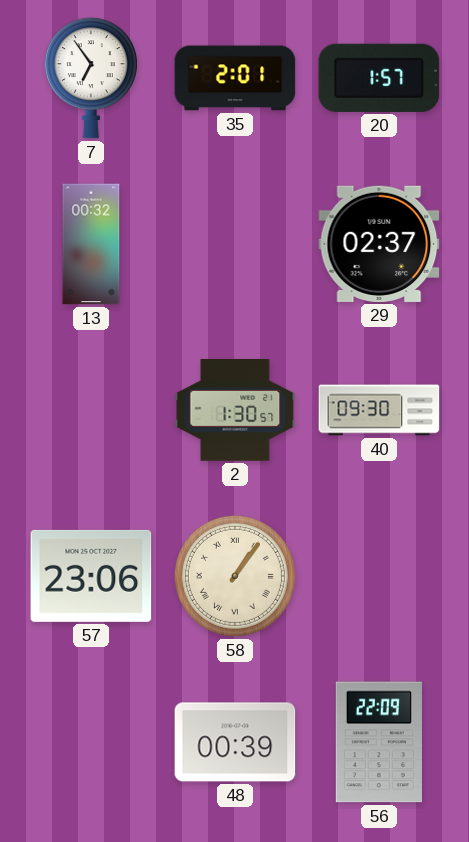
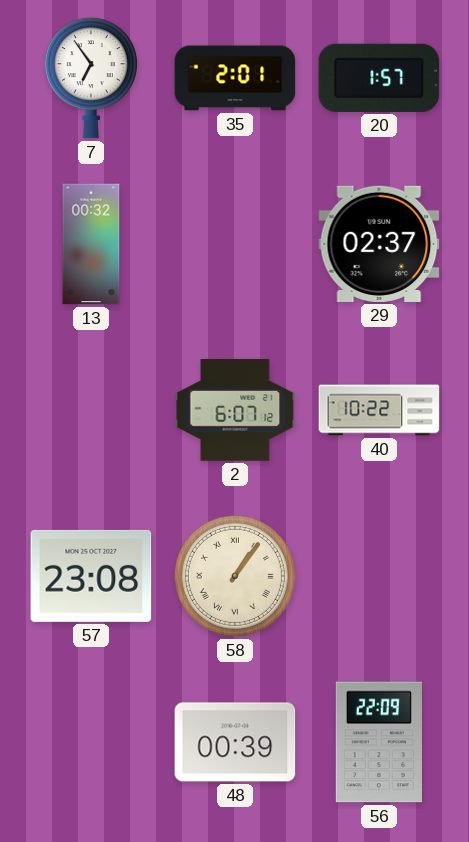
2: 1:30 -> 6:07
40: 09:30 -> 10:22
57: 23:06 -> 23:08
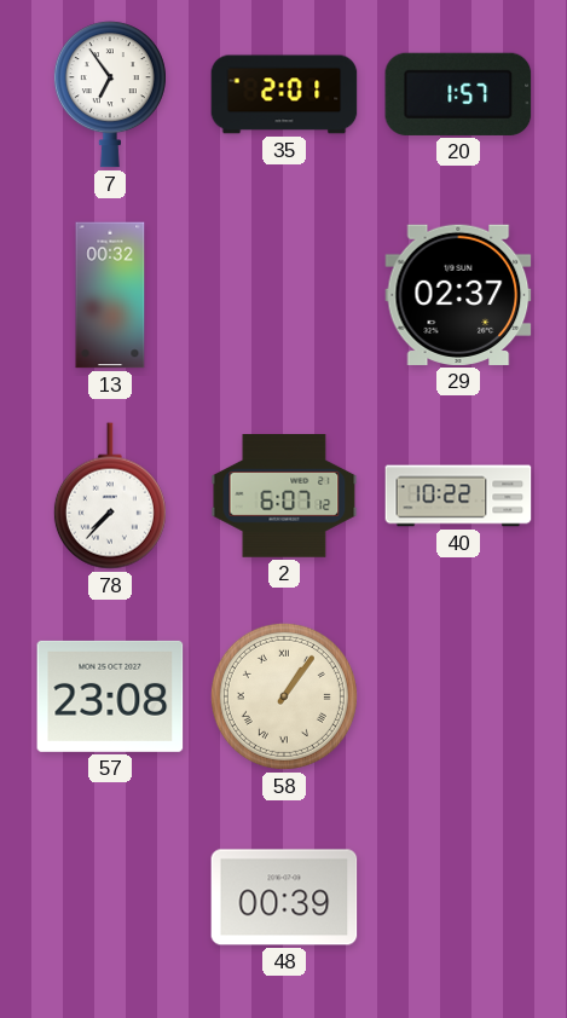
78: none -> 7:37
56: 22:09 -> none
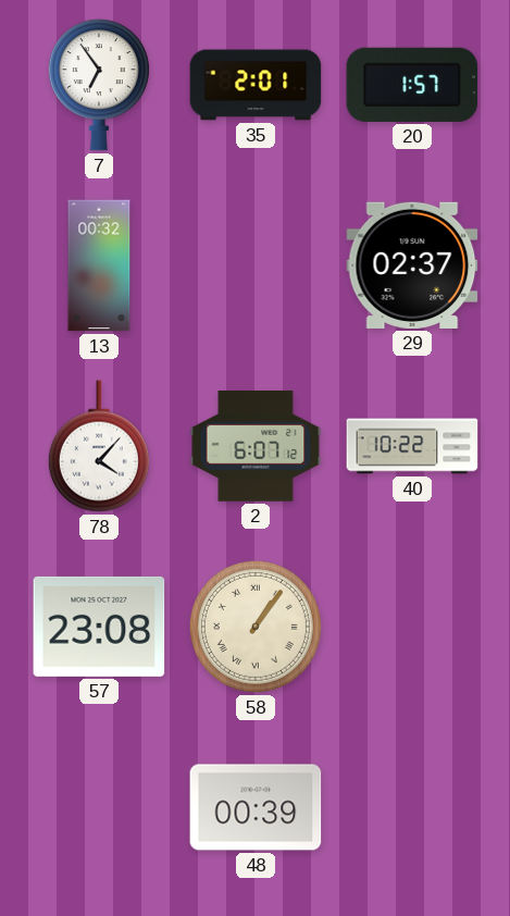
78: 7:37 -> 4:07
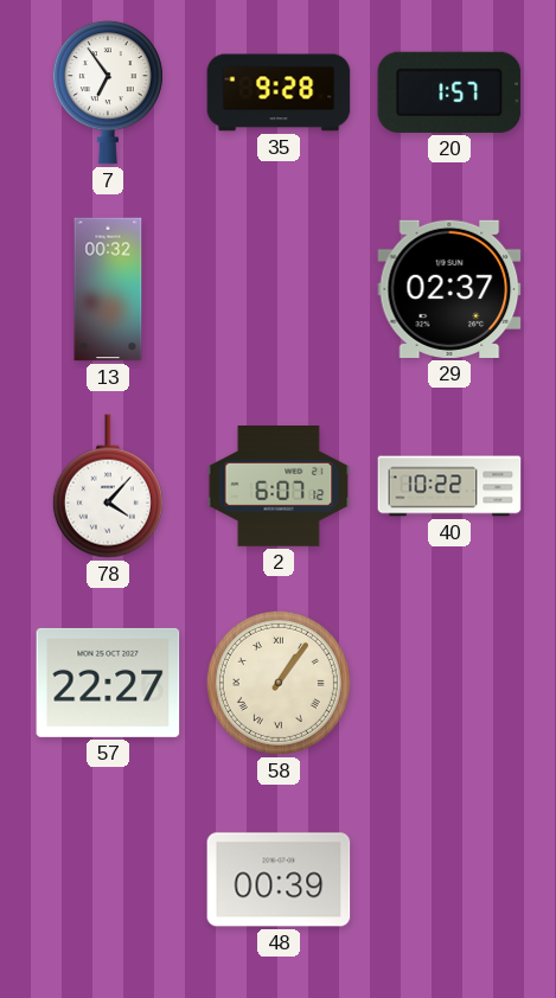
35: 2:01 -> 9:28
57: 23:08 -> 22:27
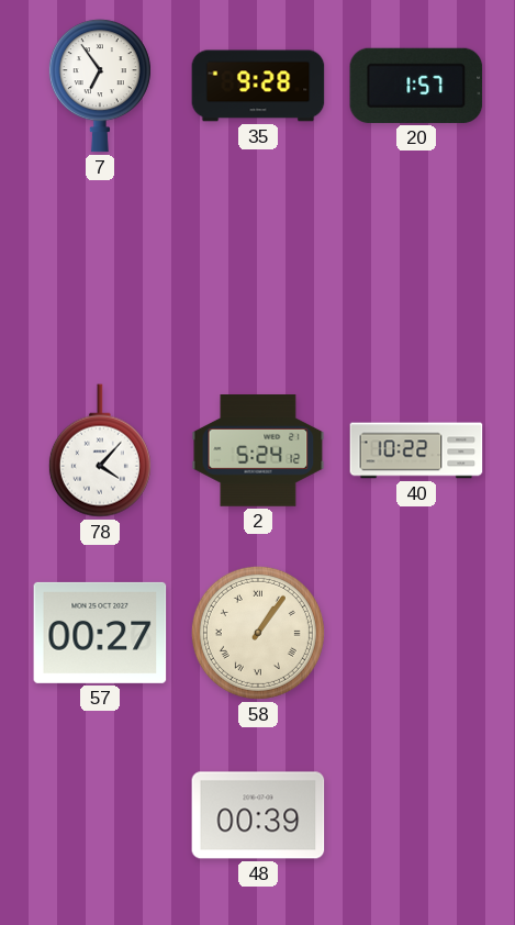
13: 00:32 -> none
29: 02:37 -> none
2: 6:07 -> 5:24
57: 22:27 -> 00:27
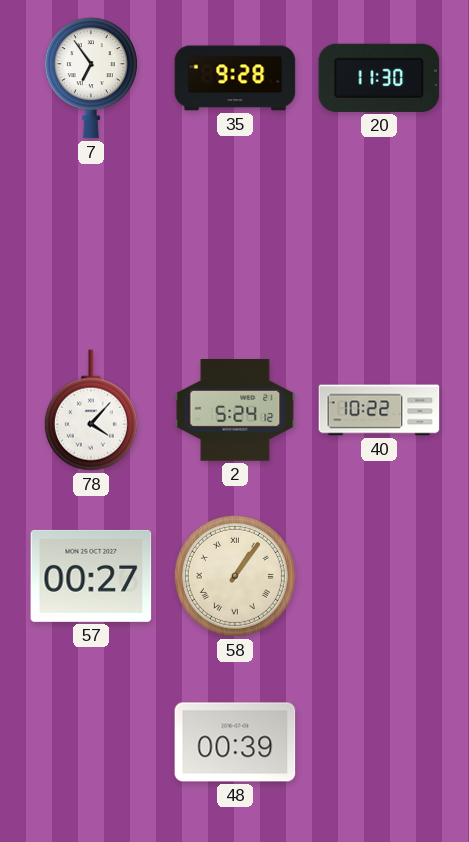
20: 1:57 -> 11:30
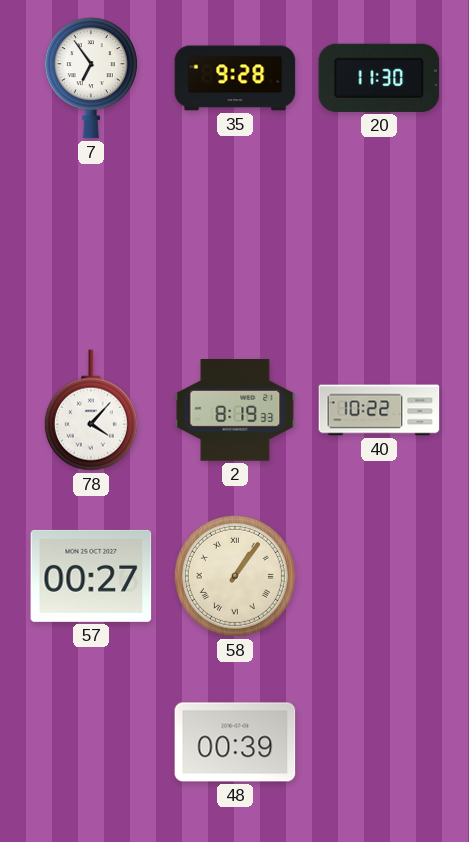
2: 5:24 -> 8:19
